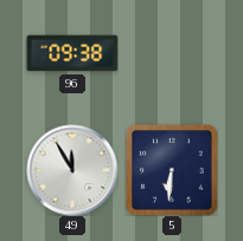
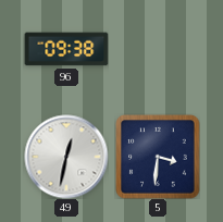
49: 11:55 -> 12:32
5: 6:31 -> 3:31
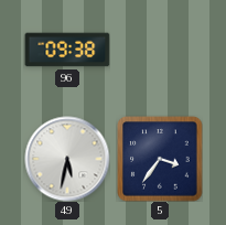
49: 12:32 -> 5:32
5: 3:31 -> 3:36
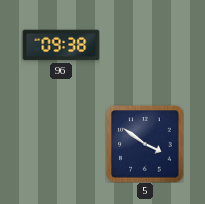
49: 5:32 -> none
5: 3:36 -> 3:51
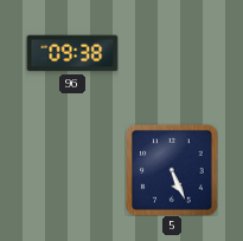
5: 3:51 -> 5:26
